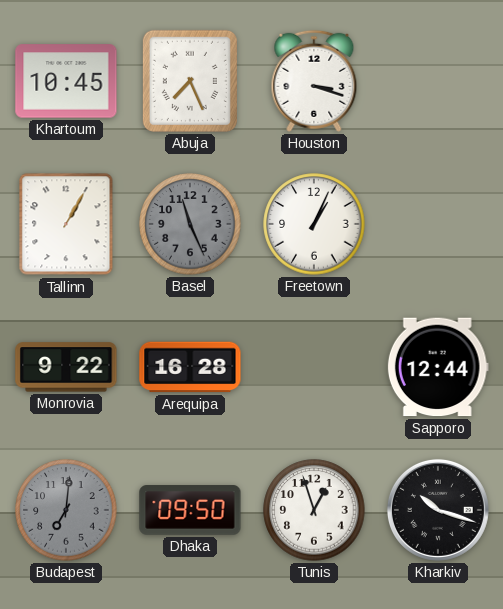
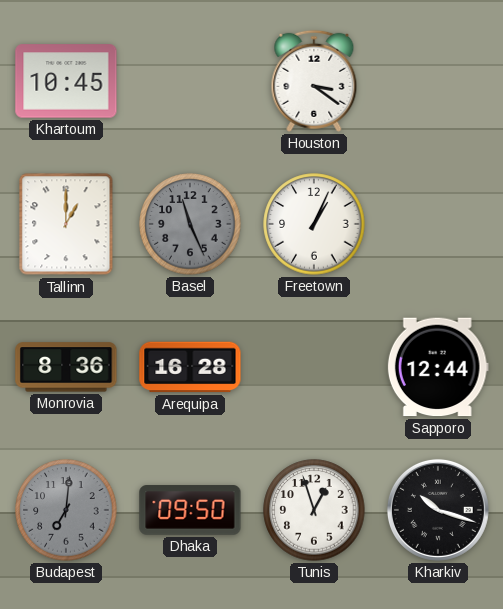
Abuja: 7:26 -> none
Houston: 3:18 -> 3:21
Tallinn: 1:05 -> 1:00
Monrovia: 9:22 -> 8:36
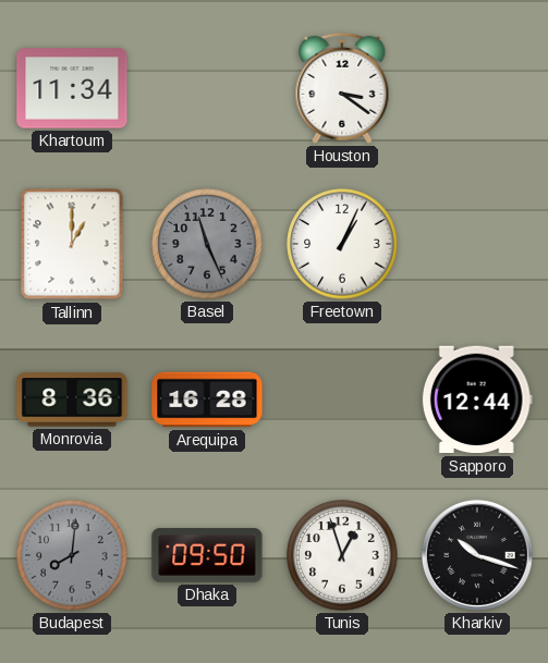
Khartoum: 10:45 -> 11:34
Budapest: 7:01 -> 8:01
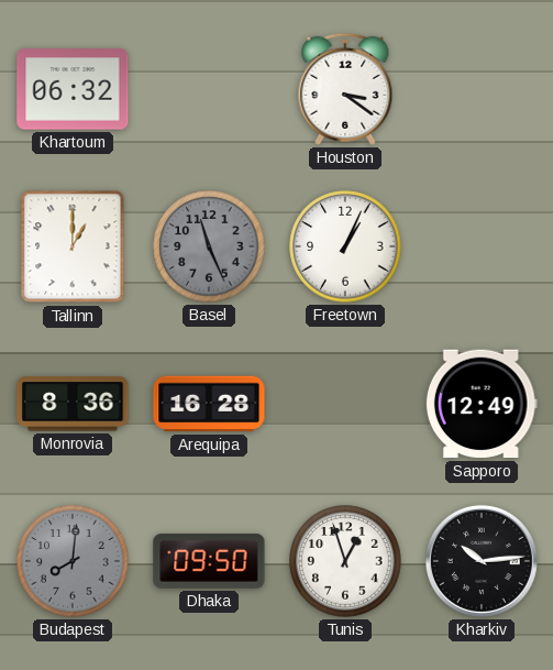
Khartoum: 11:34 -> 06:32
Sapporo: 12:44 -> 12:49
Kharkiv: 10:18 -> 10:14
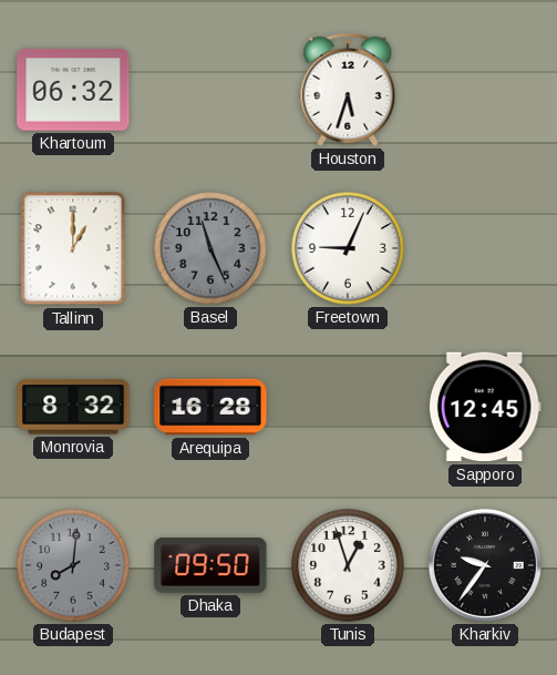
Houston: 3:21 -> 5:33
Freetown: 1:04 -> 9:04
Monrovia: 8:36 -> 8:32
Sapporo: 12:49 -> 12:45
Kharkiv: 10:14 -> 9:36
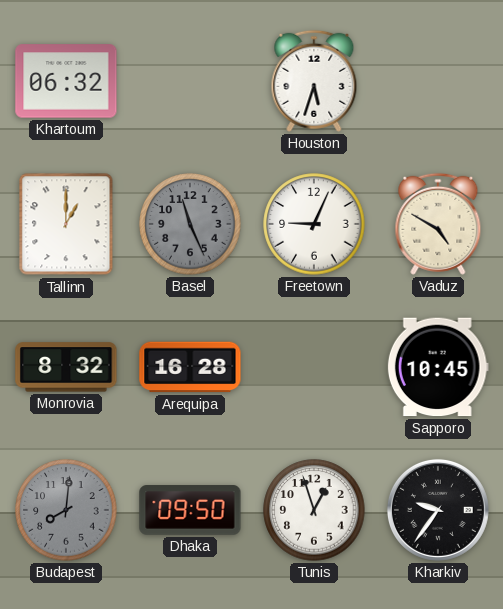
Vaduz: none -> 4:50
Sapporo: 12:45 -> 10:45
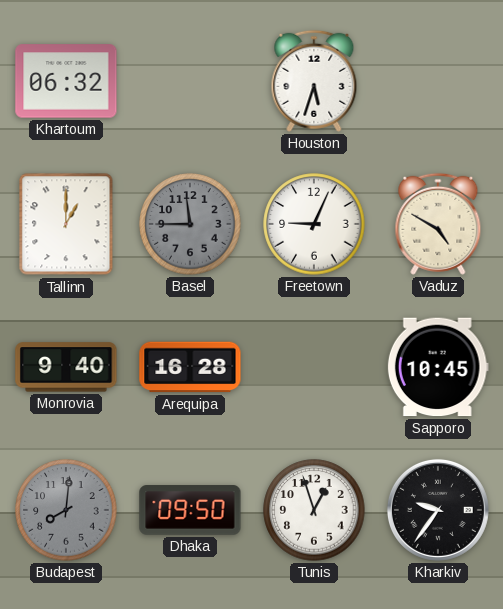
Basel: 11:26 -> 11:45
Monrovia: 8:32 -> 9:40
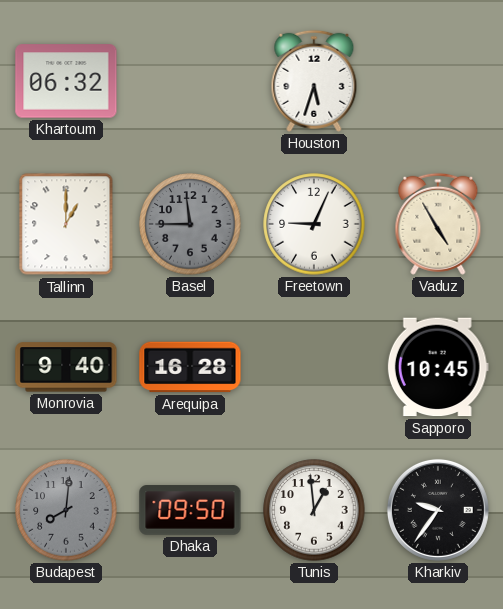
Vaduz: 4:50 -> 4:55
Tunis: 12:57 -> 12:59
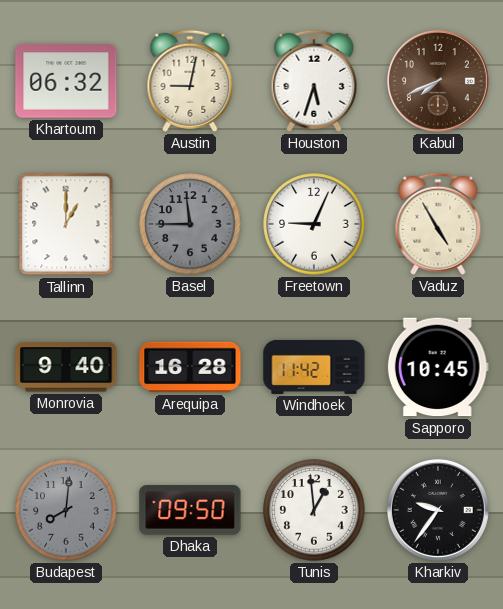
Austin: none -> 9:02
Kabul: none -> 7:41
Windhoek: none -> 11:42
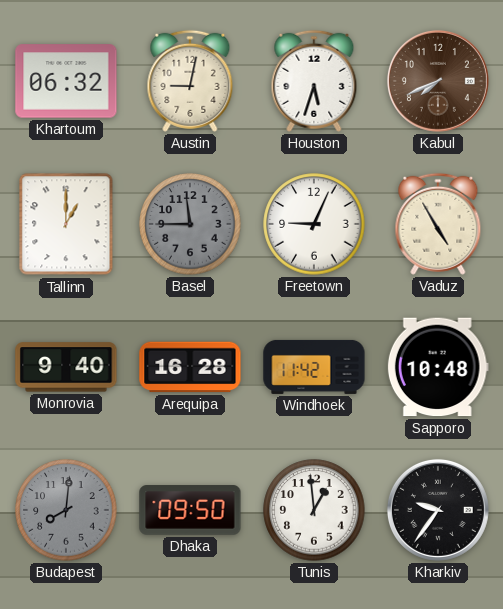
Sapporo: 10:45 -> 10:48
